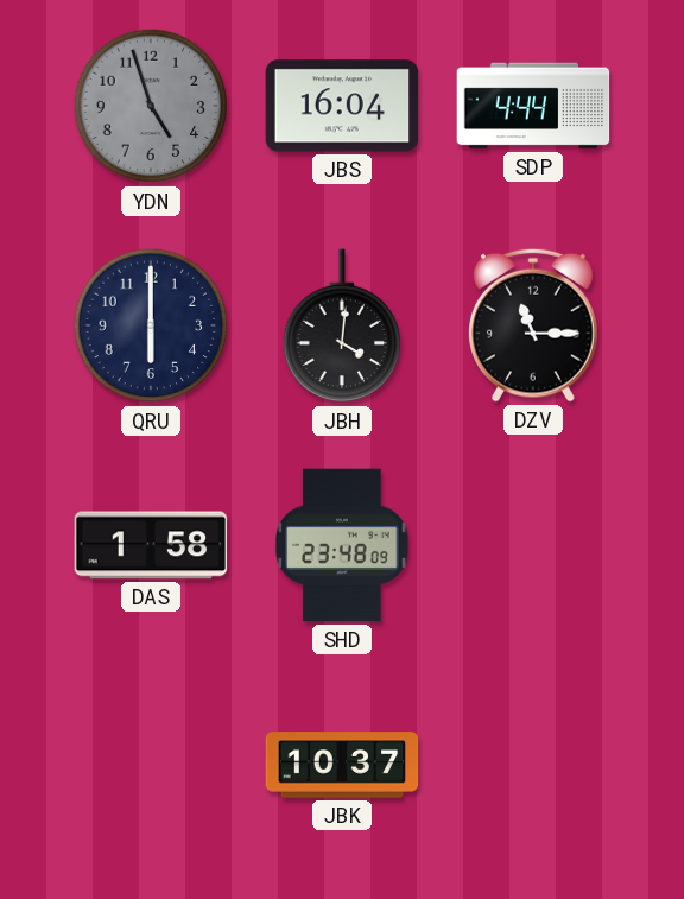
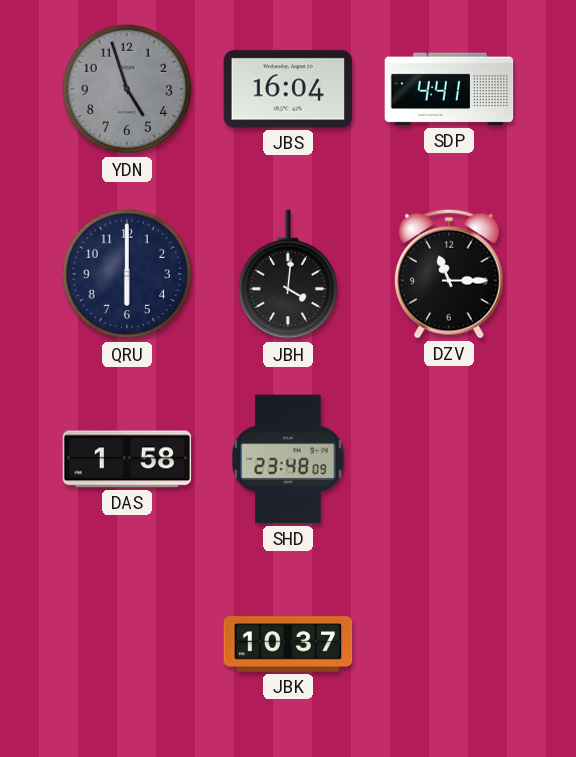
SDP: 4:44 -> 4:41
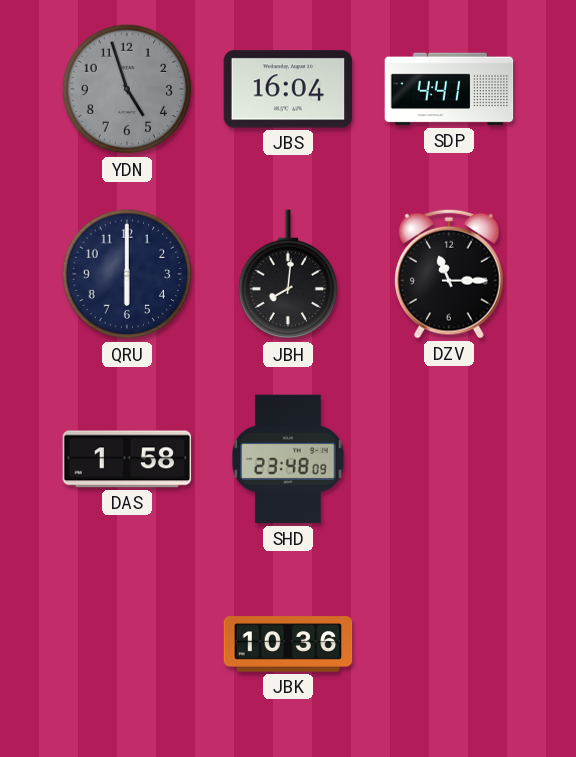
JBH: 4:01 -> 8:01
JBK: 10:37 -> 10:36
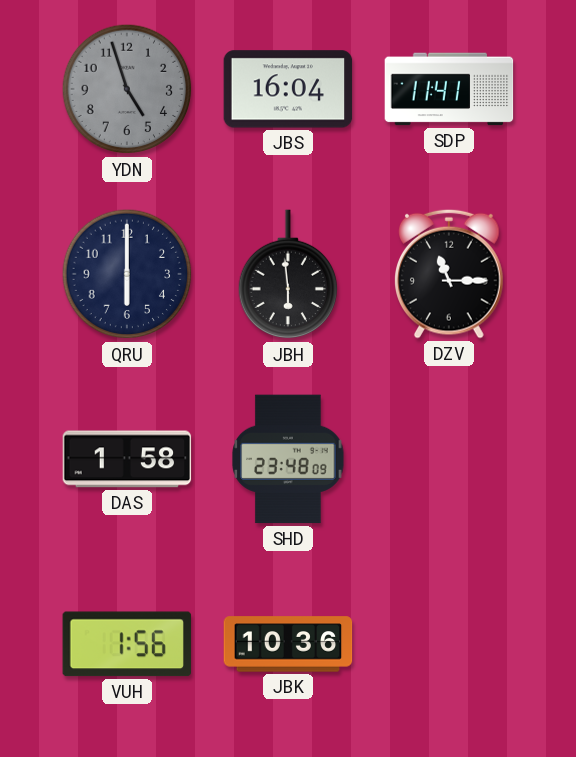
SDP: 4:41 -> 11:41
JBH: 8:01 -> 5:59
VUH: none -> 1:56
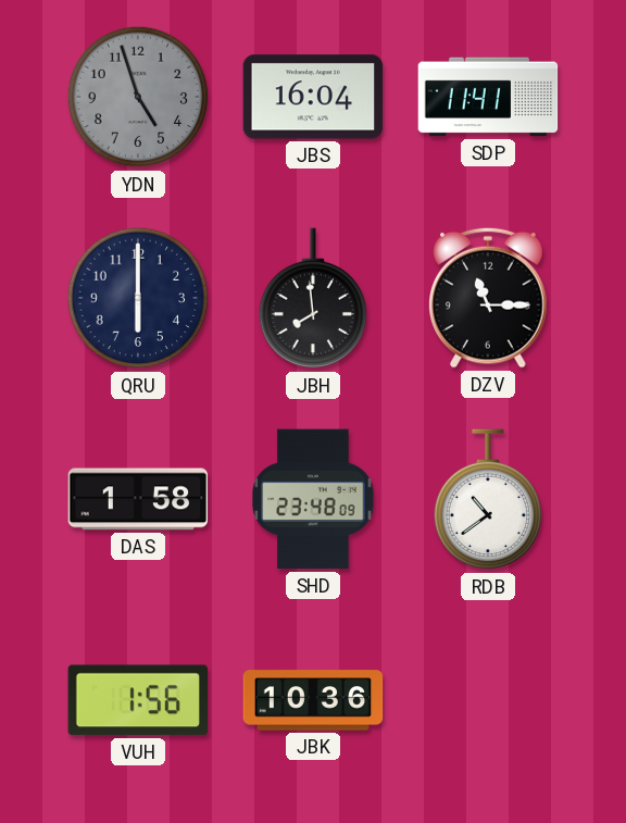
JBH: 5:59 -> 7:59
RDB: none -> 10:39
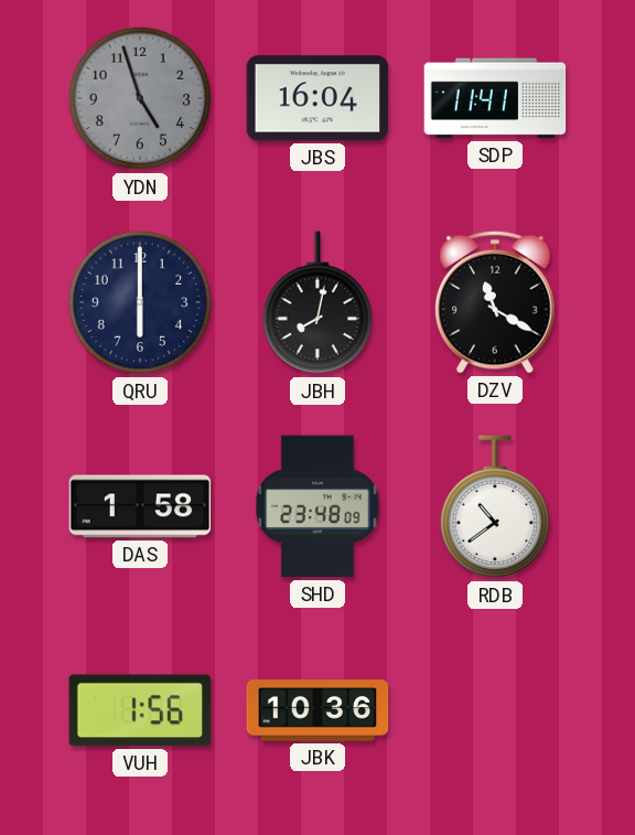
JBH: 7:59 -> 8:02
DZV: 11:15 -> 11:20
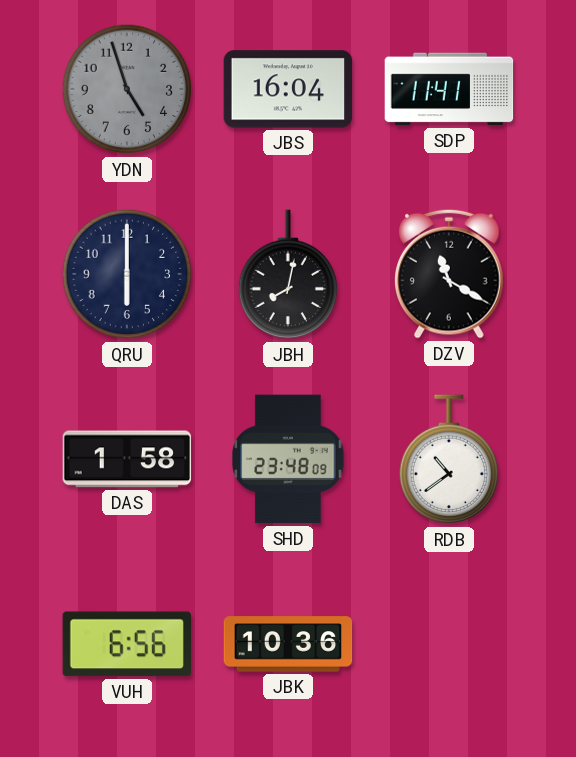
VUH: 1:56 -> 6:56
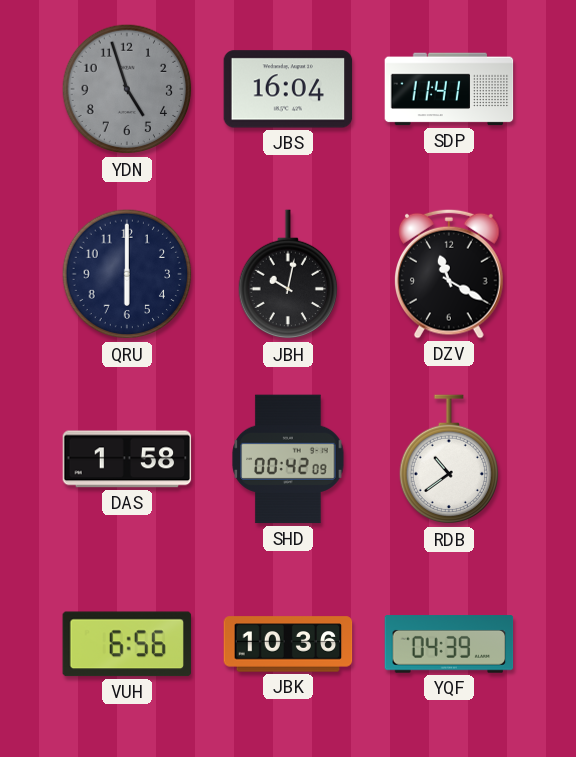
JBH: 8:02 -> 10:02
SHD: 23:48 -> 00:42
YQF: none -> 04:39
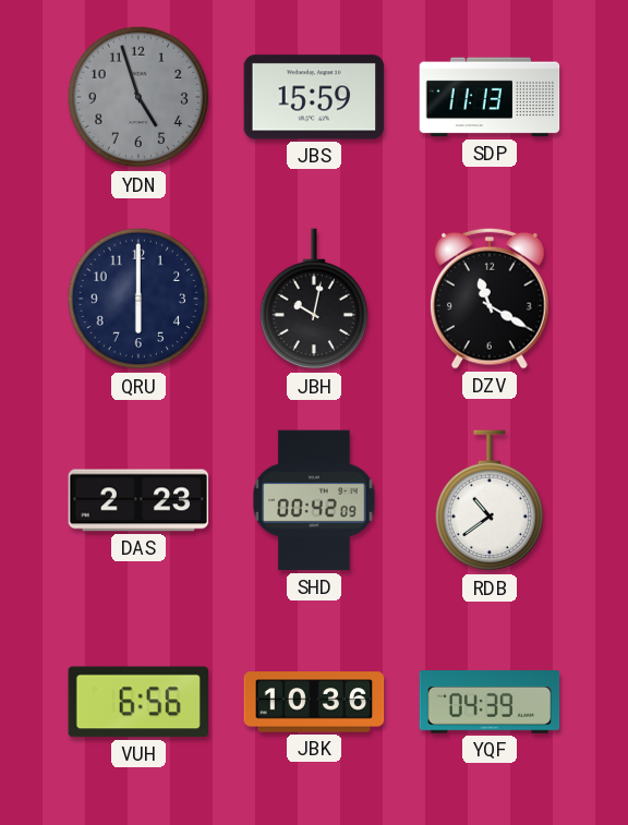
JBS: 16:04 -> 15:59
SDP: 11:41 -> 11:13
DAS: 1:58 -> 2:23
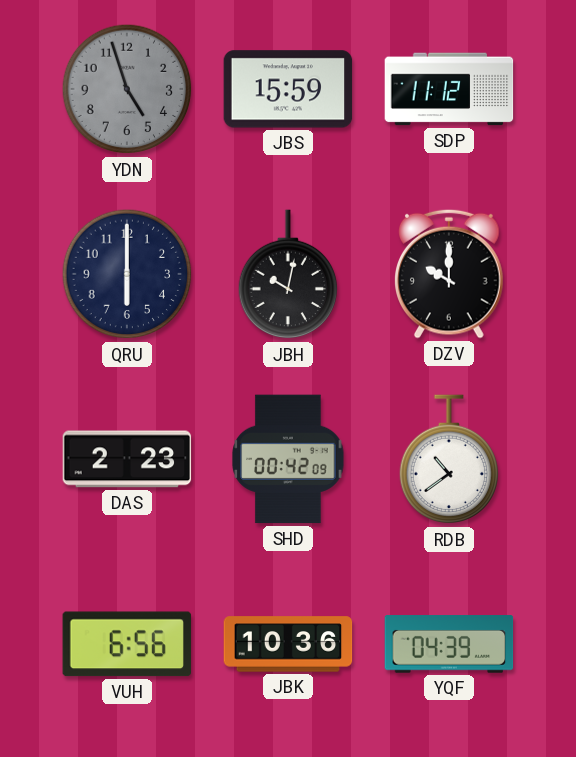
SDP: 11:13 -> 11:12
DZV: 11:20 -> 10:00
